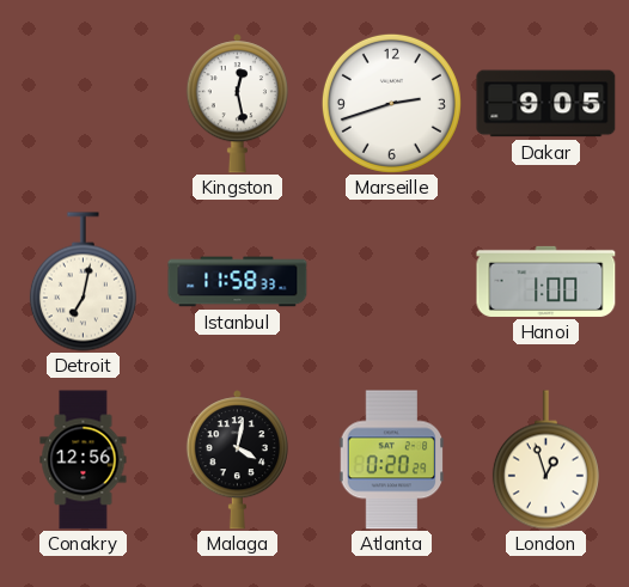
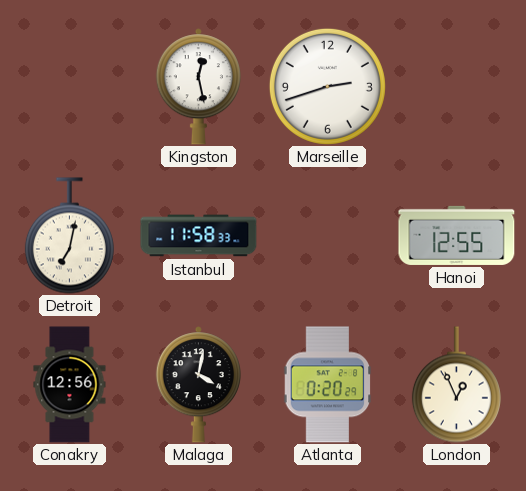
Dakar: 9:05 -> none
Hanoi: 1:00 -> 12:55
London: 12:57 -> 12:56
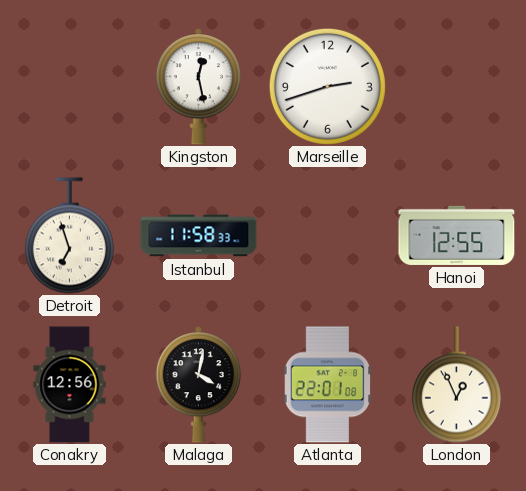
Detroit: 7:02 -> 6:57
Atlanta: 0:20 -> 22:01
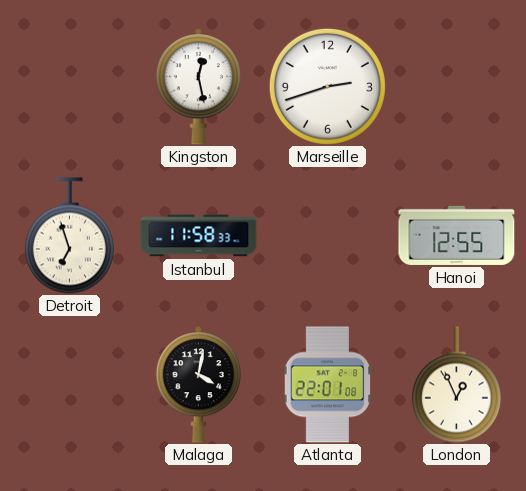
Conakry: 12:56 -> none
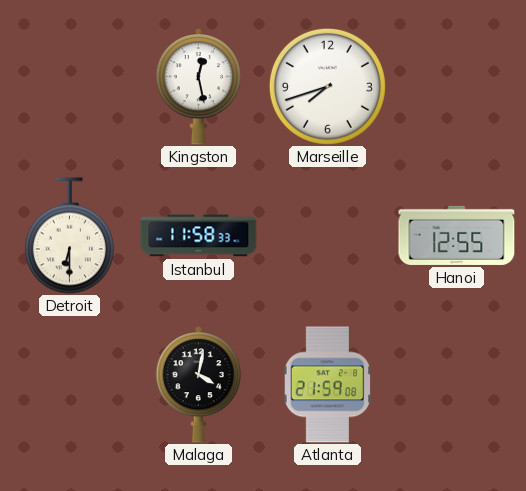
Marseille: 2:42 -> 7:42
Detroit: 6:57 -> 6:30
Atlanta: 22:01 -> 21:59
London: 12:56 -> none
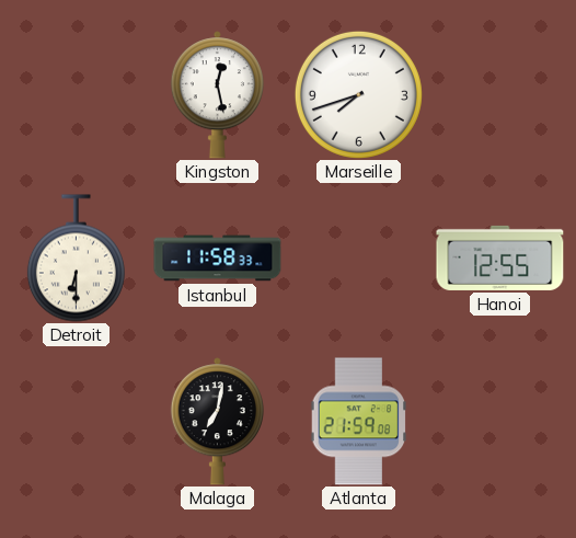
Malaga: 4:02 -> 7:02
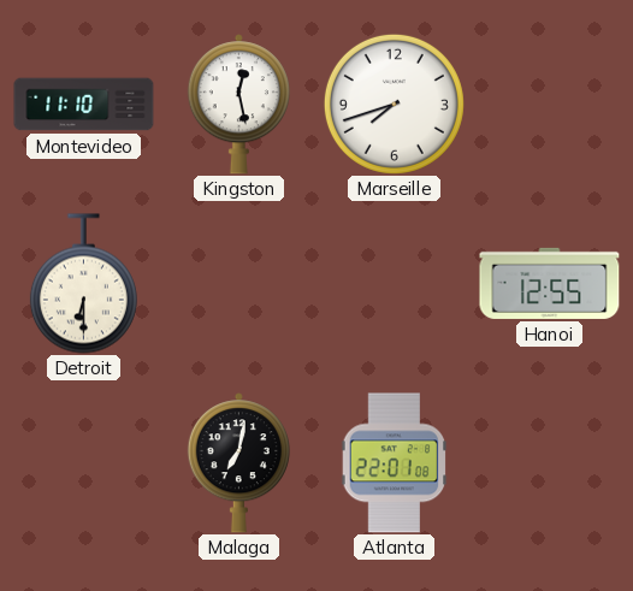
Montevideo: none -> 11:10
Istanbul: 11:58 -> none
Atlanta: 21:59 -> 22:01
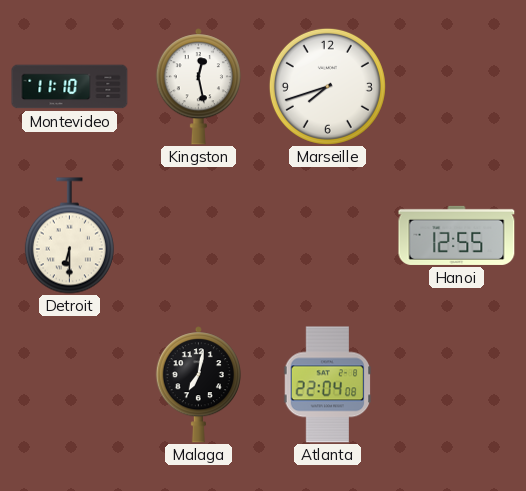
Atlanta: 22:01 -> 22:04
